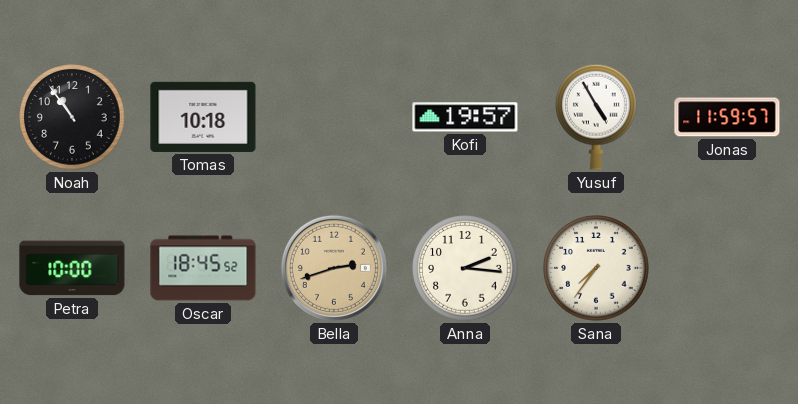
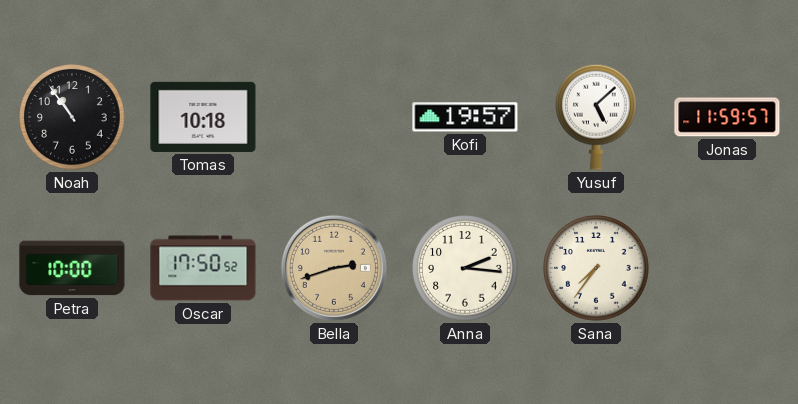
Yusuf: 4:55 -> 5:08
Oscar: 18:45 -> 17:50
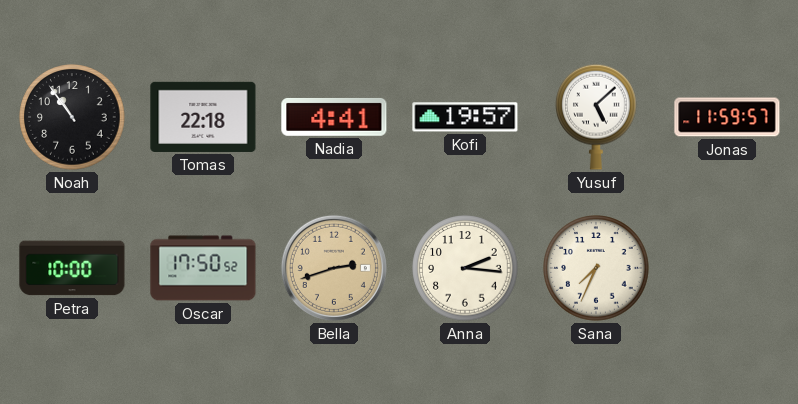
Tomas: 10:18 -> 22:18
Nadia: none -> 4:41
Sana: 7:36 -> 7:34
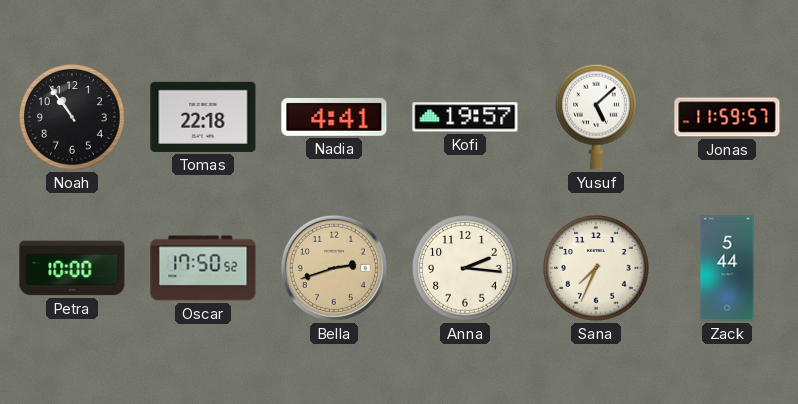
Zack: none -> 5:44
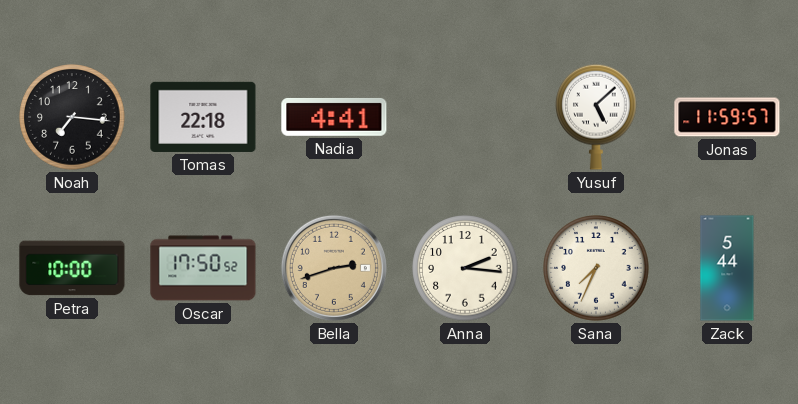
Noah: 10:54 -> 7:16
Kofi: 19:57 -> none
